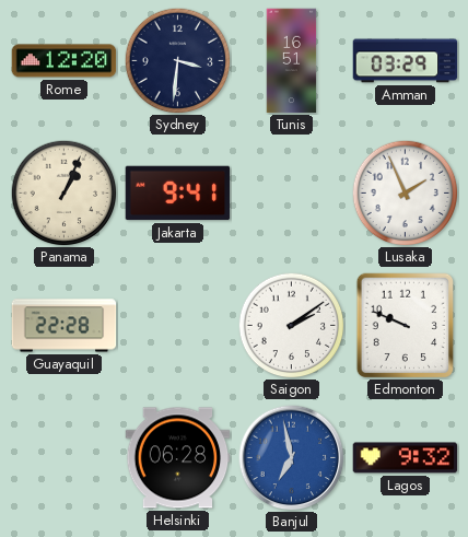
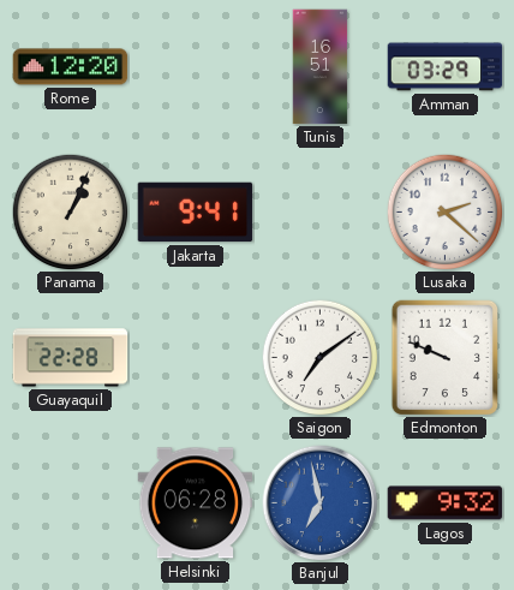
Sydney: 3:31 -> none
Lusaka: 1:56 -> 2:22
Saigon: 2:09 -> 7:09
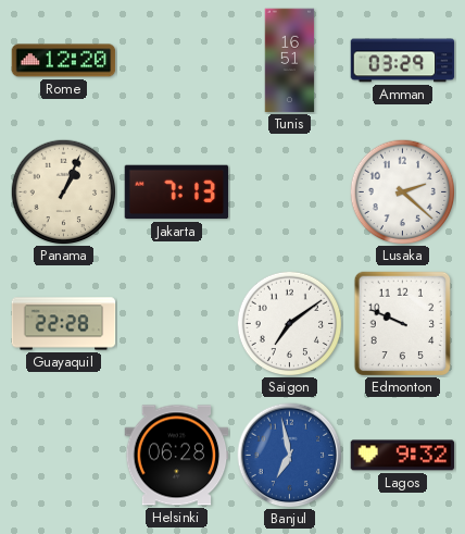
Jakarta: 9:41 -> 7:13
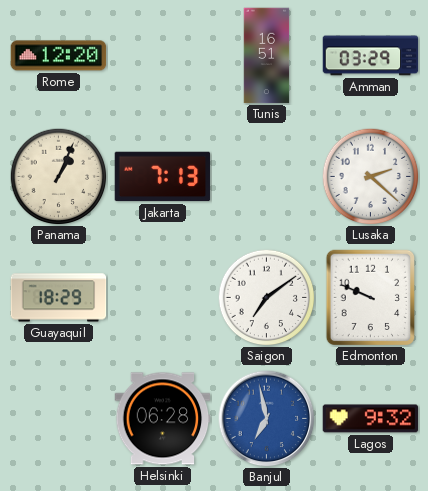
Guayaquil: 22:28 -> 18:29
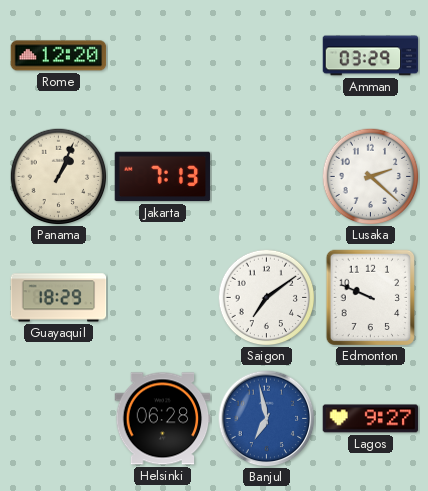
Tunis: 16:51 -> none
Lagos: 9:32 -> 9:27
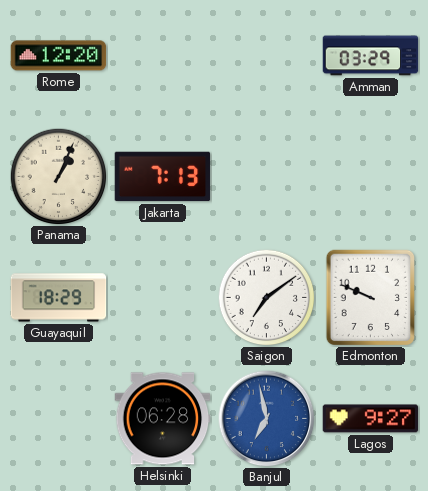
Lusaka: 2:22 -> none
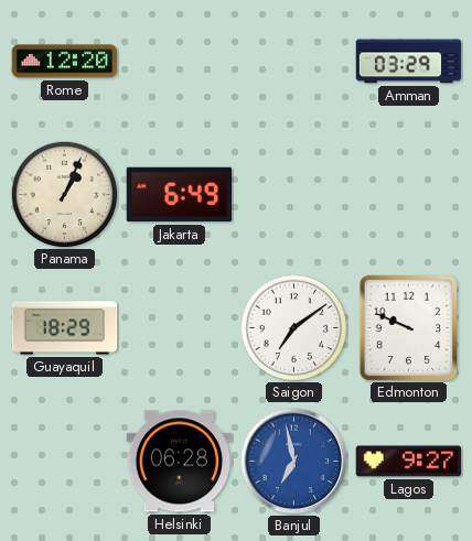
Jakarta: 7:13 -> 6:49
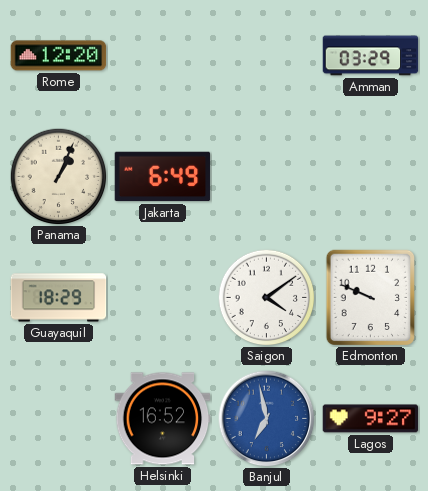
Saigon: 7:09 -> 4:09
Helsinki: 06:28 -> 16:52
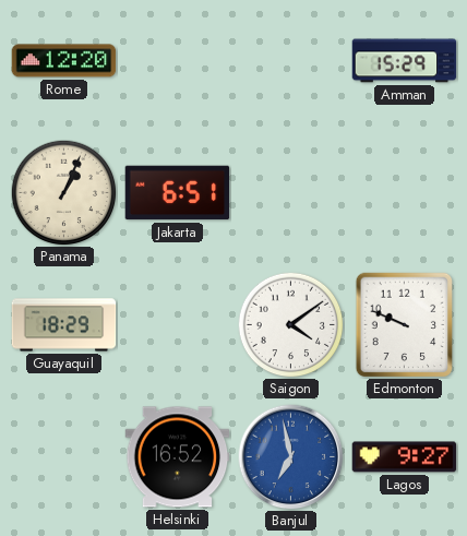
Amman: 03:29 -> 15:29
Jakarta: 6:49 -> 6:51
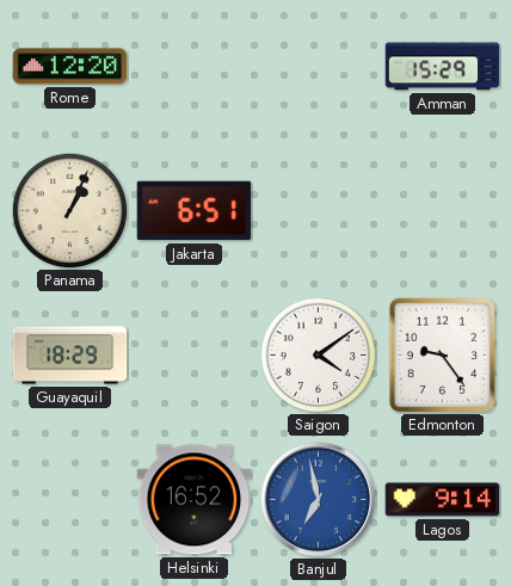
Edmonton: 9:49 -> 9:24
Lagos: 9:27 -> 9:14
